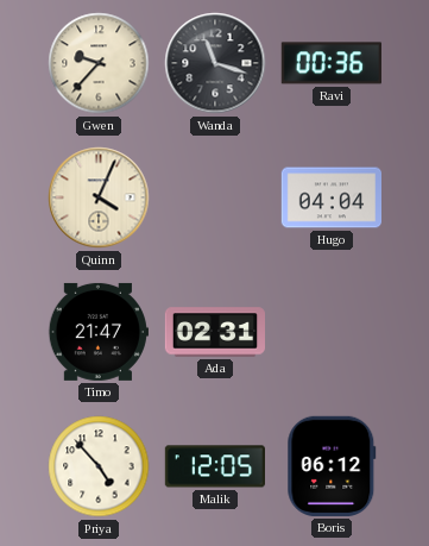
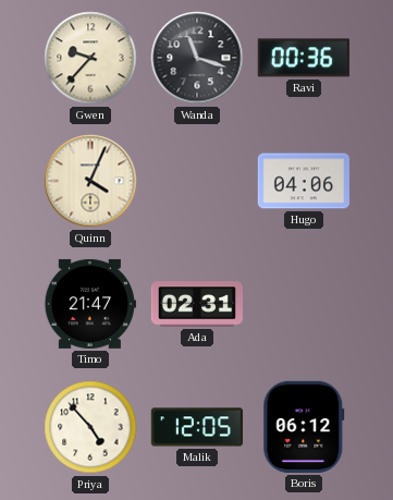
Hugo: 04:04 -> 04:06
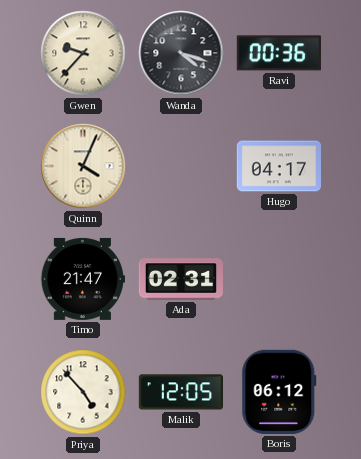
Wanda: 11:18 -> 4:18
Hugo: 04:06 -> 04:17
